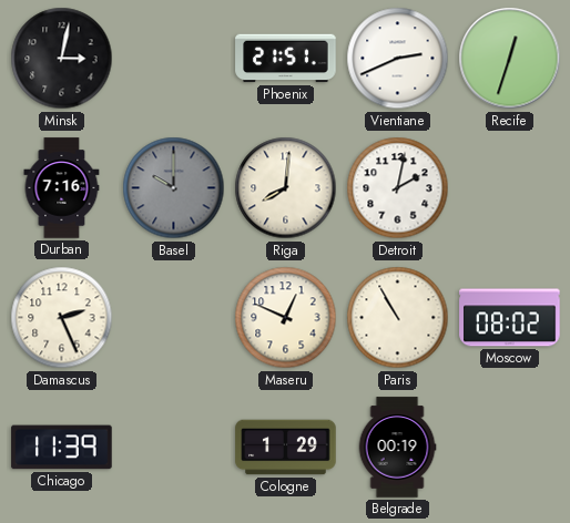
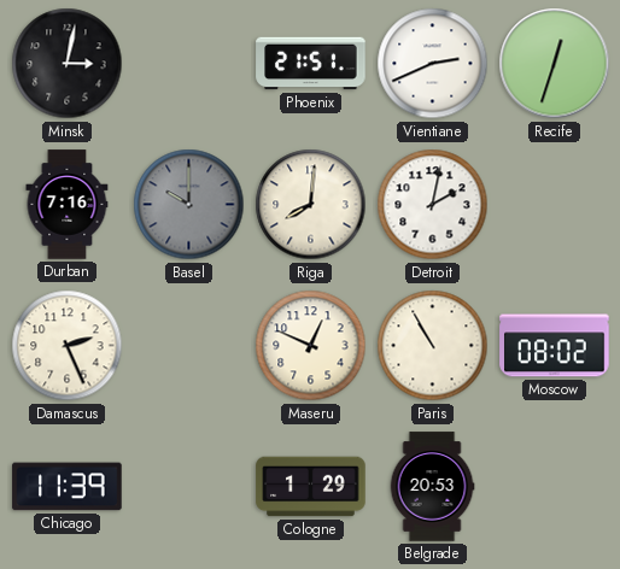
Belgrade: 00:19 -> 20:53
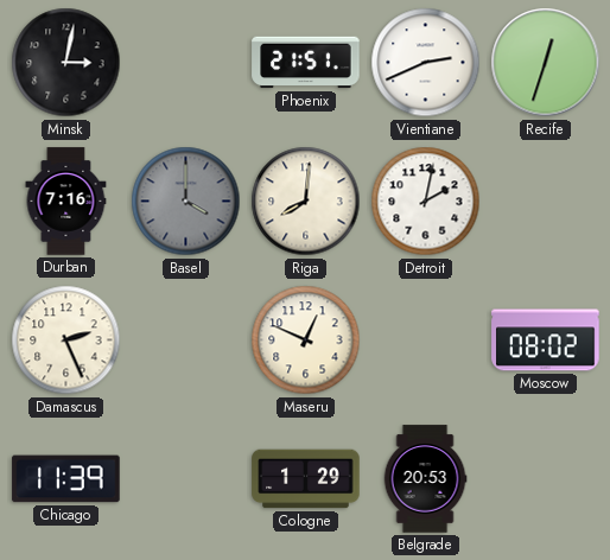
Basel: 10:00 -> 4:00
Paris: 10:55 -> none
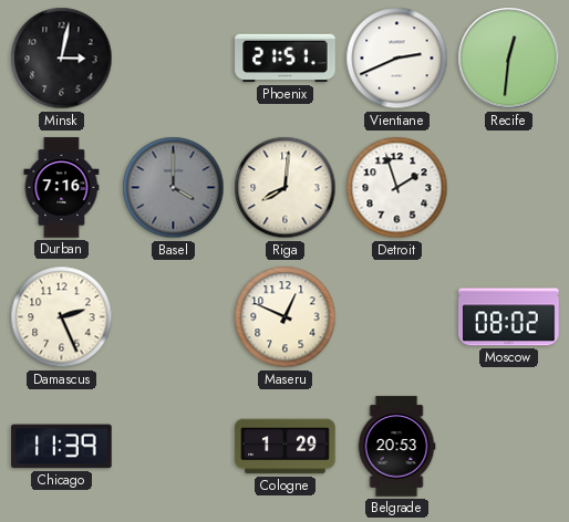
Recife: 12:33 -> 12:31
Detroit: 2:02 -> 1:57
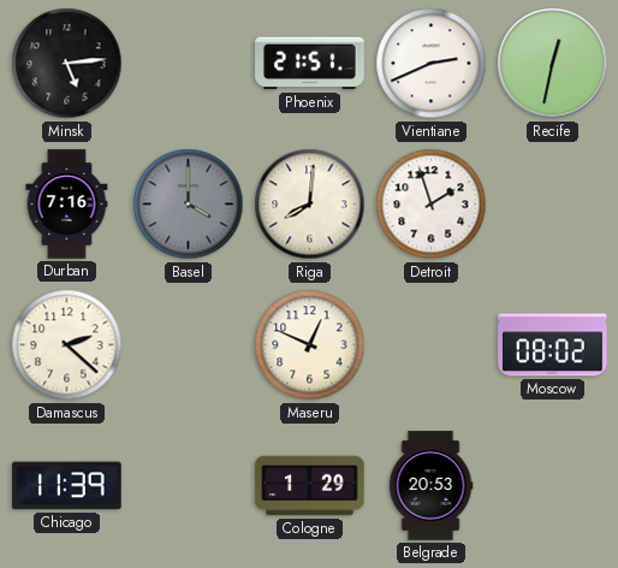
Minsk: 3:02 -> 5:14
Recife: 12:31 -> 12:32
Damascus: 2:26 -> 2:22
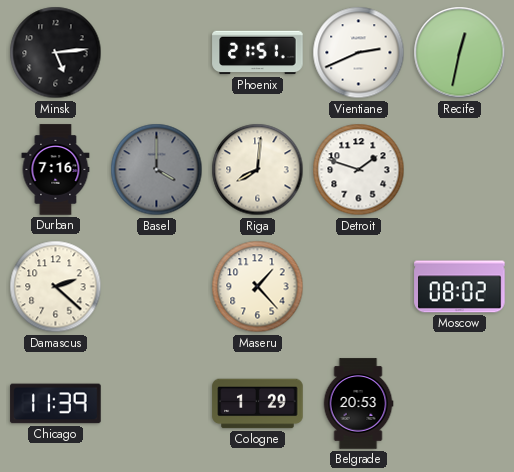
Detroit: 1:57 -> 1:48
Maseru: 12:49 -> 1:23
